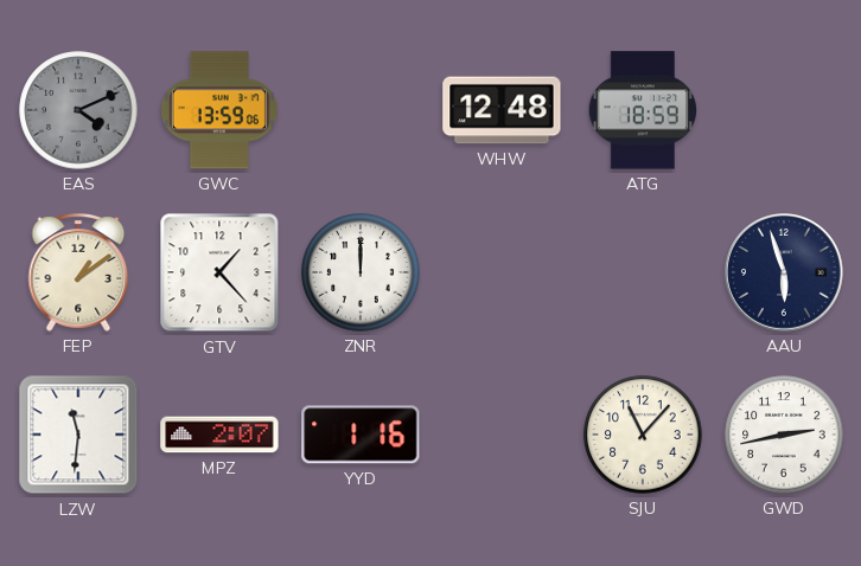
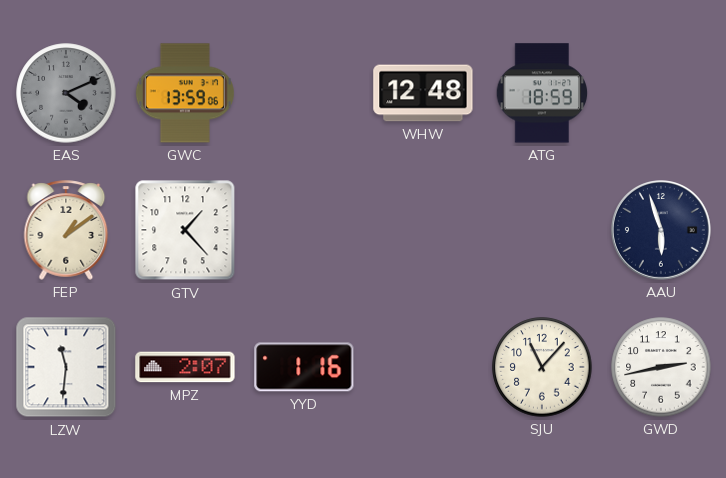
ZNR: 12:00 -> none
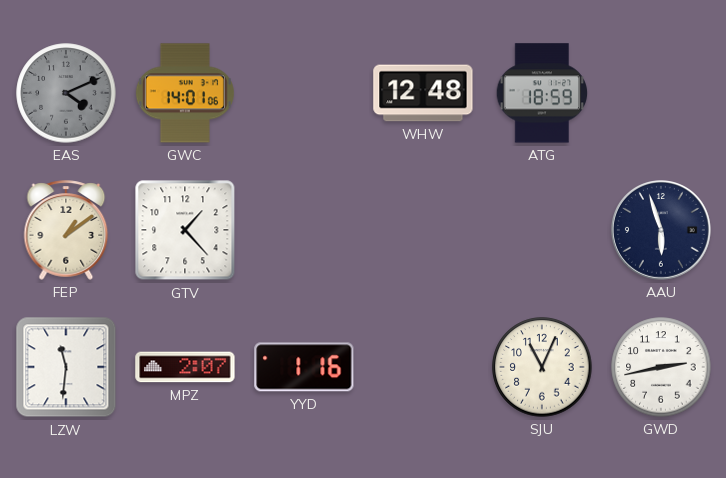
GWC: 13:59 -> 14:01
SJU: 11:07 -> 11:04
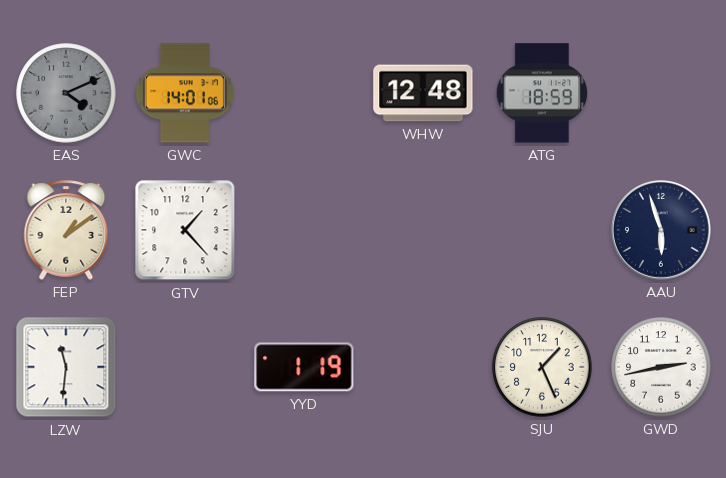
MPZ: 2:07 -> none
YYD: 1:16 -> 1:19
SJU: 11:04 -> 1:26
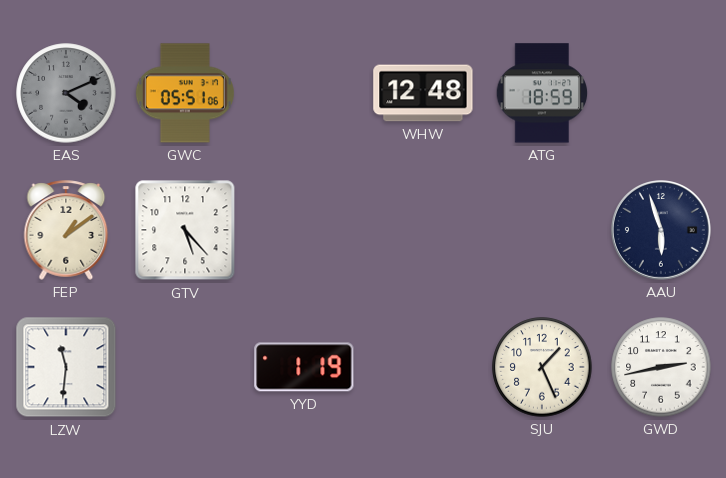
GWC: 14:01 -> 05:51
GTV: 1:23 -> 5:23
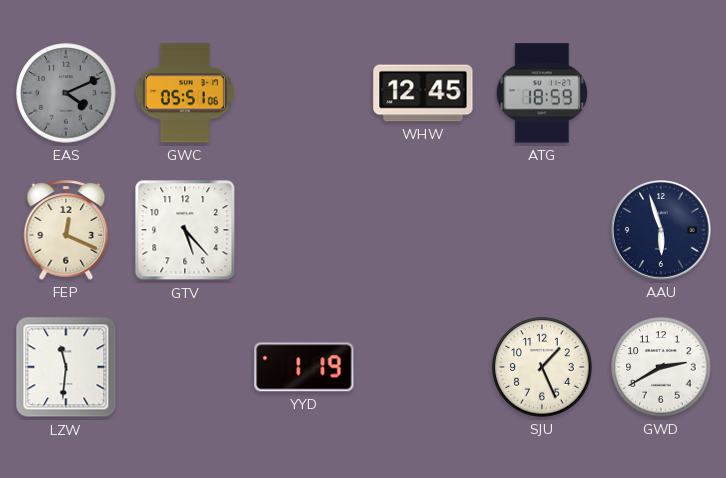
WHW: 12:48 -> 12:45
FEP: 1:09 -> 12:19
GWD: 2:43 -> 2:40
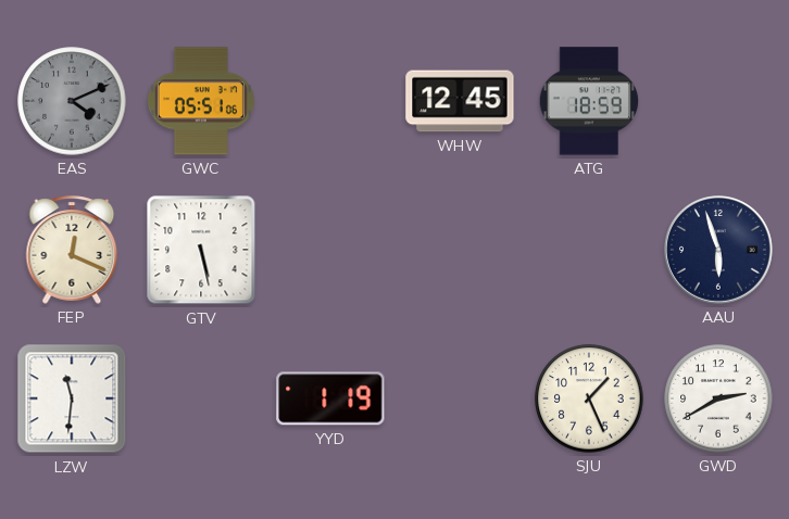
GTV: 5:23 -> 5:28
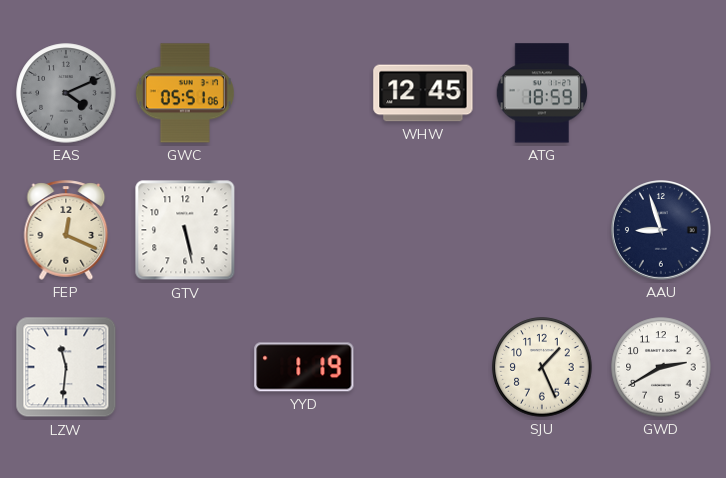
AAU: 5:57 -> 8:57
